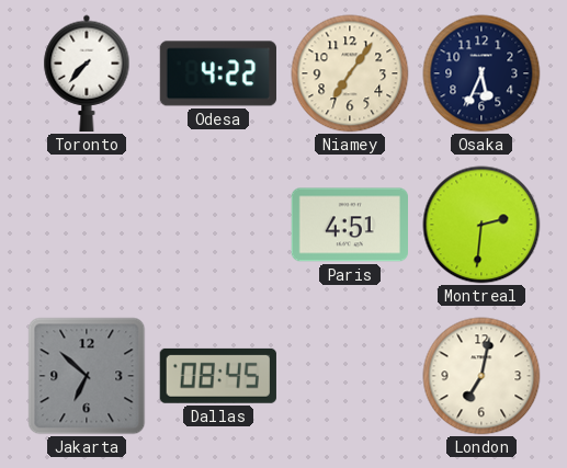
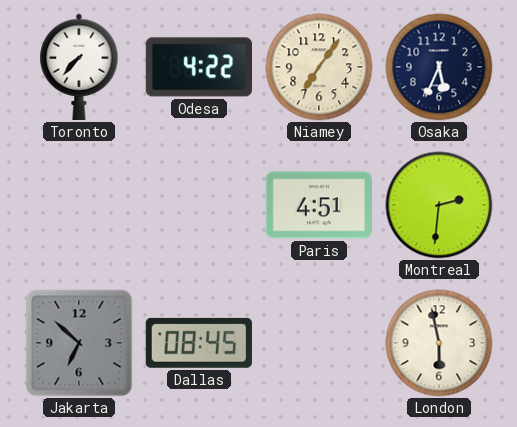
London: 7:02 -> 5:58
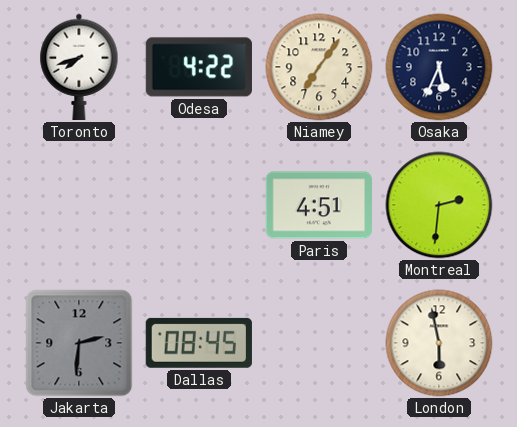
Toronto: 7:37 -> 7:42
Jakarta: 6:52 -> 2:31
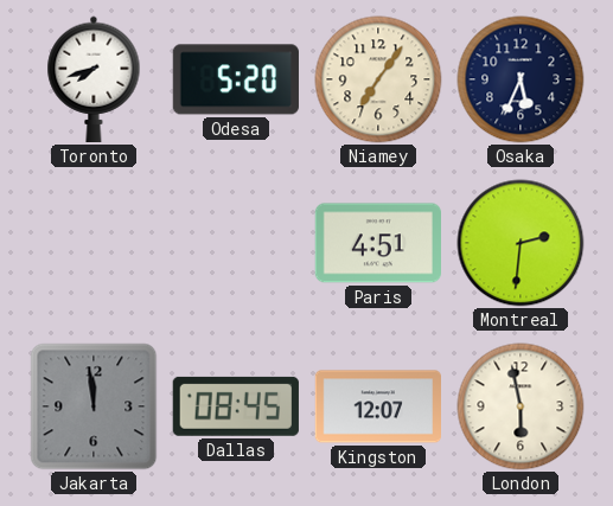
Odesa: 4:22 -> 5:20
Jakarta: 2:31 -> 11:59
Kingston: none -> 12:07
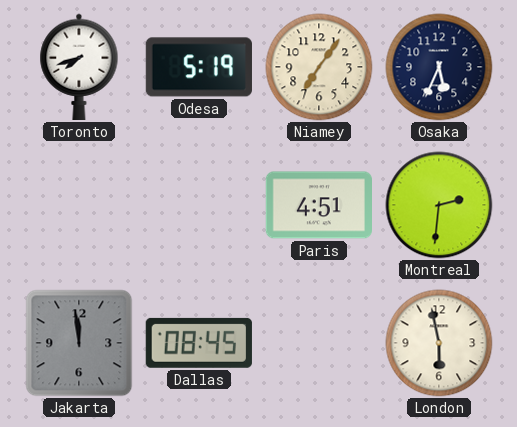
Odesa: 5:20 -> 5:19
Kingston: 12:07 -> none
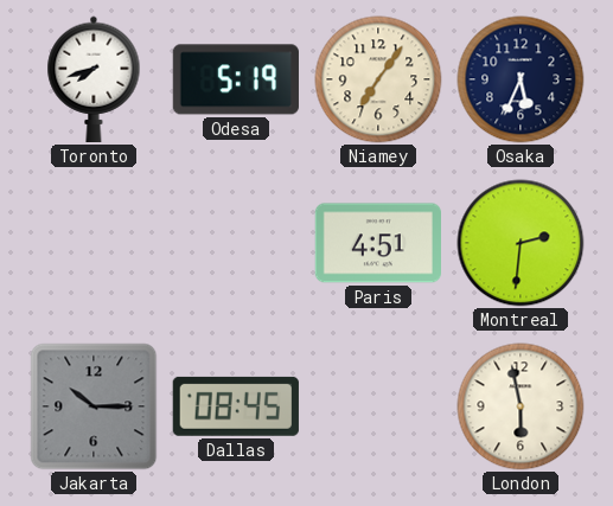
Jakarta: 11:59 -> 10:15
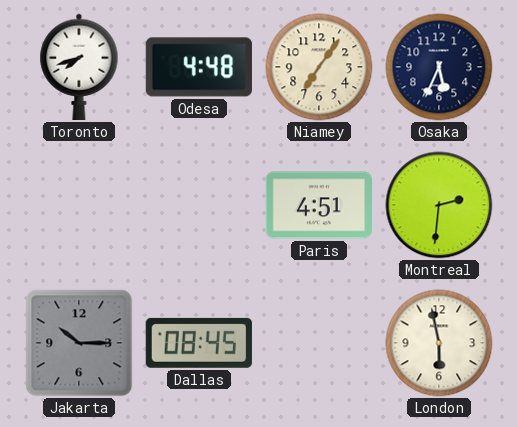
Odesa: 5:19 -> 4:48
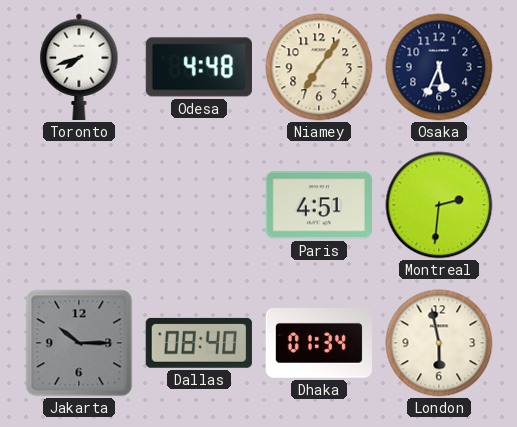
Dallas: 08:45 -> 08:40
Dhaka: none -> 01:34
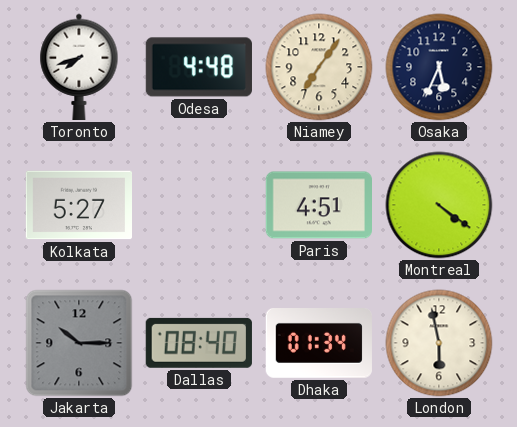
Kolkata: none -> 5:27
Montreal: 2:31 -> 4:21
